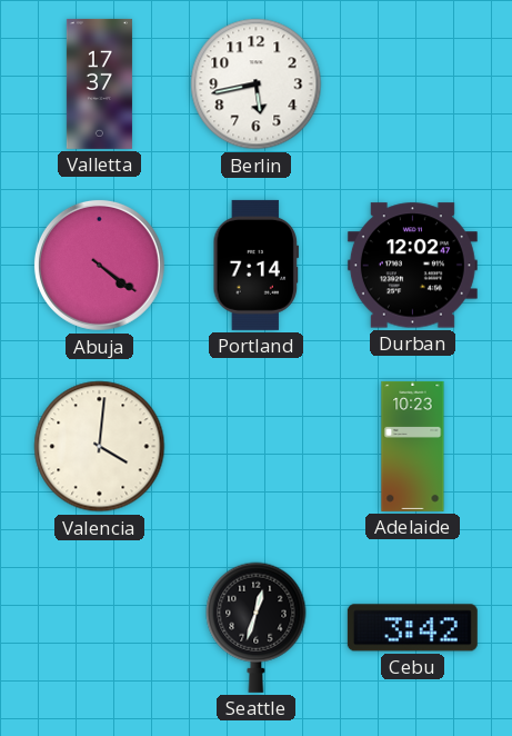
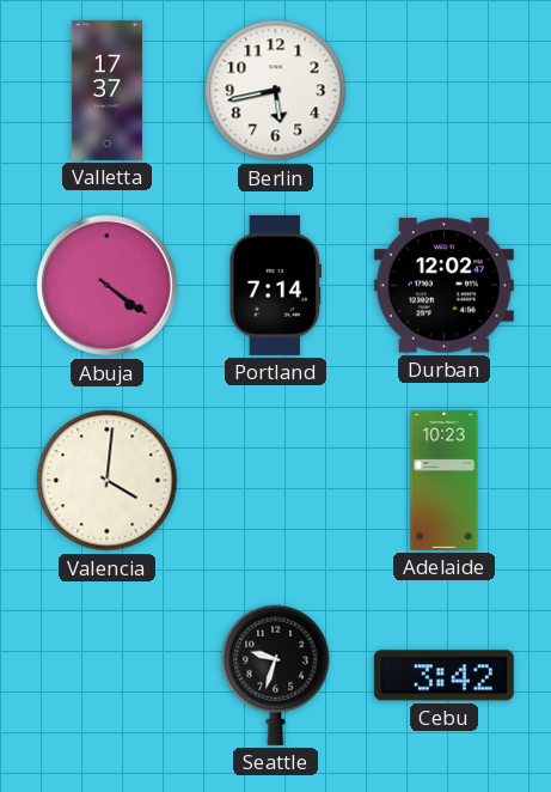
Seattle: 12:33 -> 9:33
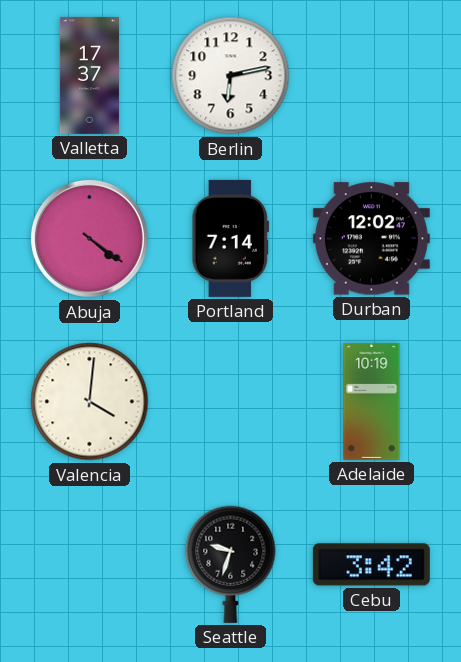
Berlin: 5:43 -> 6:13
Adelaide: 10:23 -> 10:19
